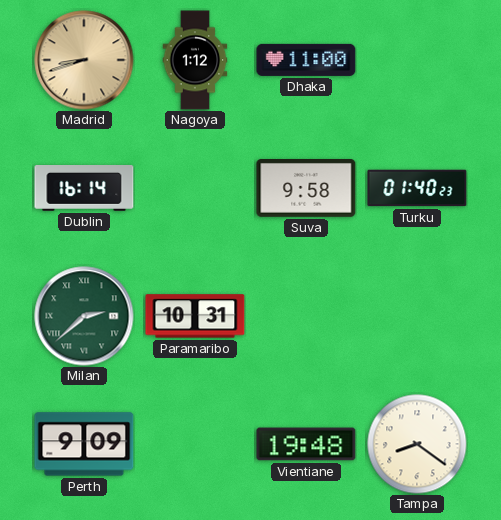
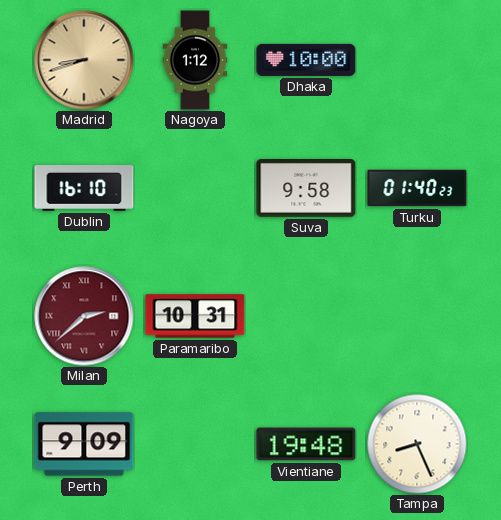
Dhaka: 11:00 -> 10:00
Dublin: 16:14 -> 16:10
Milan dial: green -> burgundy
Tampa: 8:21 -> 8:26
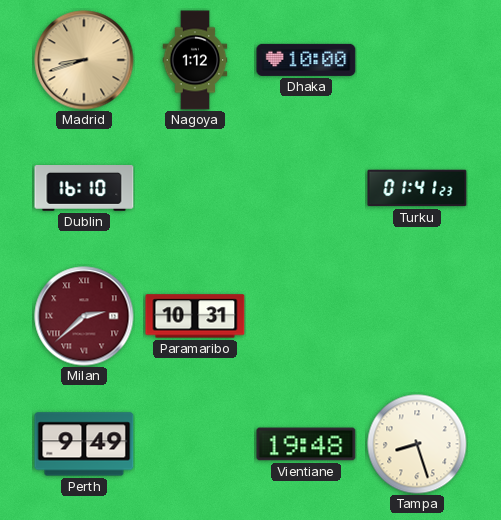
Suva: 9:58 -> none
Turku: 01:40 -> 01:41
Perth: 9:09 -> 9:49
Tampa: 8:26 -> 8:27
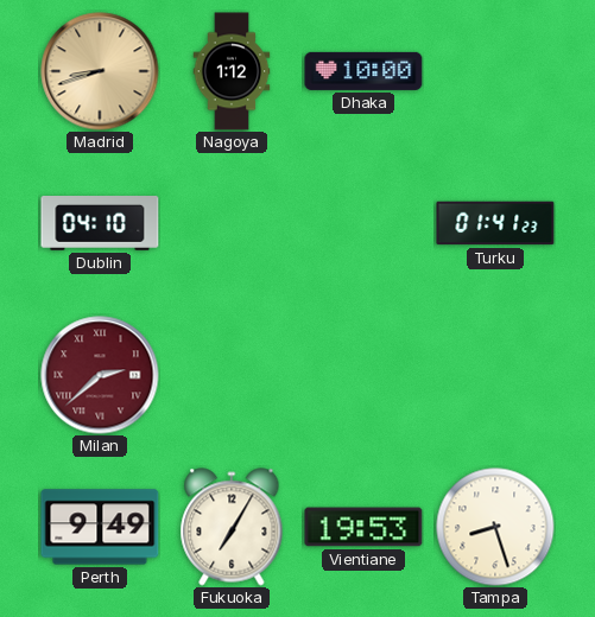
Dublin: 16:10 -> 04:10
Paramaribo: 10:31 -> none
Fukuoka: none -> 7:05
Vientiane: 19:48 -> 19:53
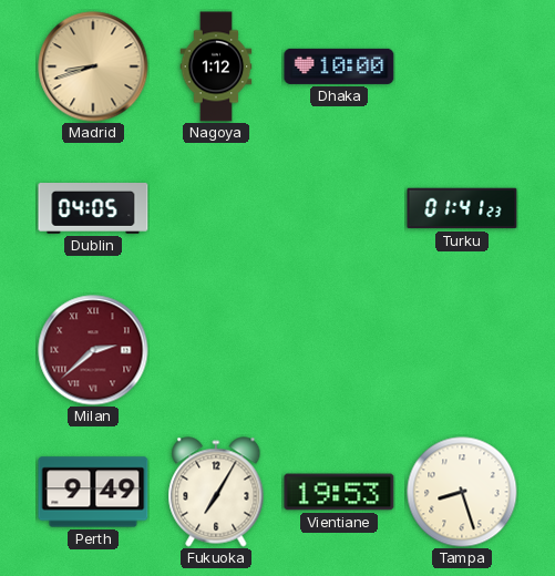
Dublin: 04:10 -> 04:05
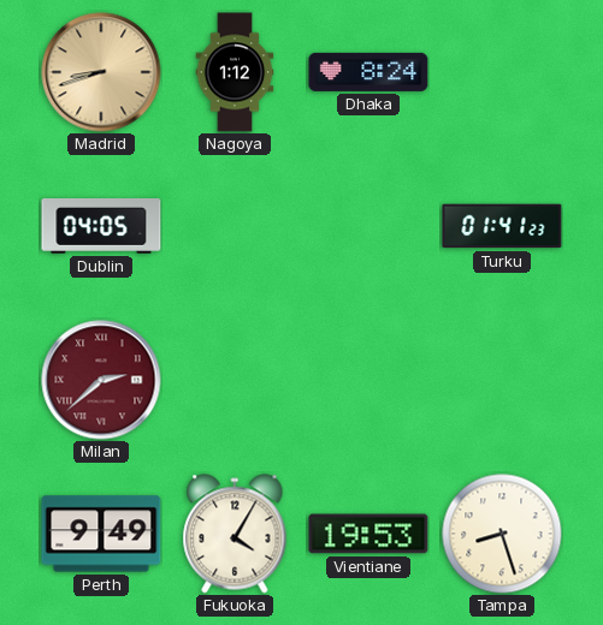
Dhaka: 10:00 -> 8:24
Fukuoka: 7:05 -> 4:05
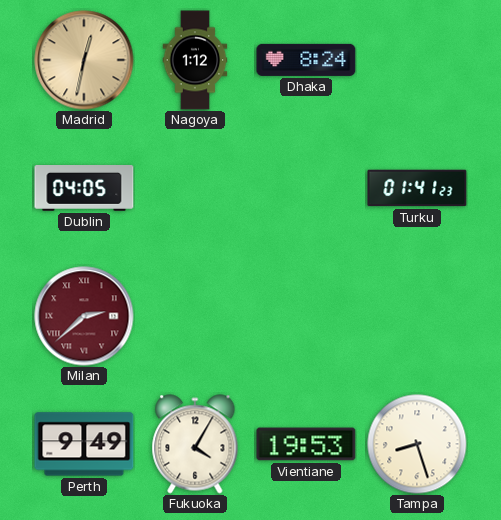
Madrid: 8:42 -> 12:32
